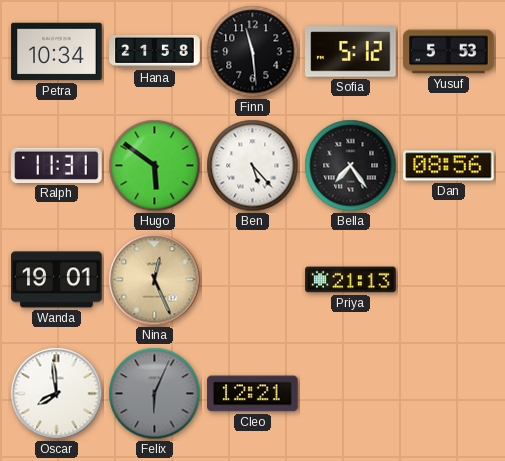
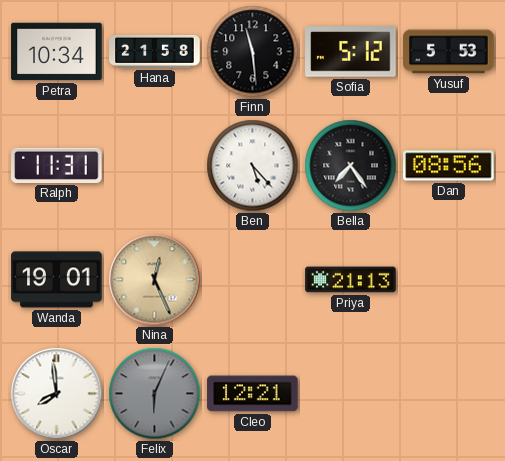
Hugo: 5:51 -> none
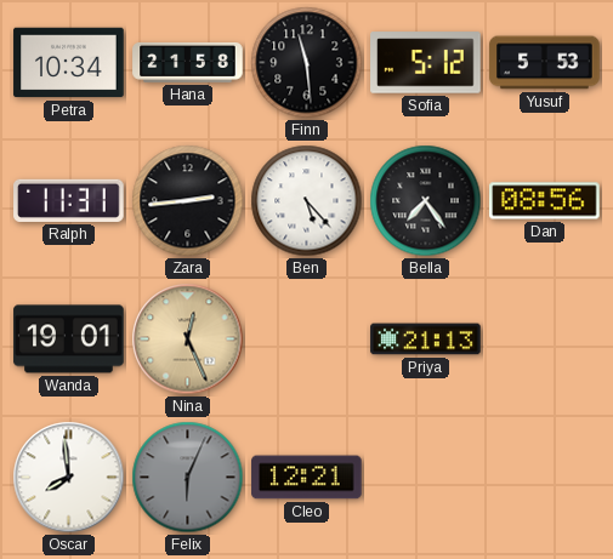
Zara: none -> 2:44
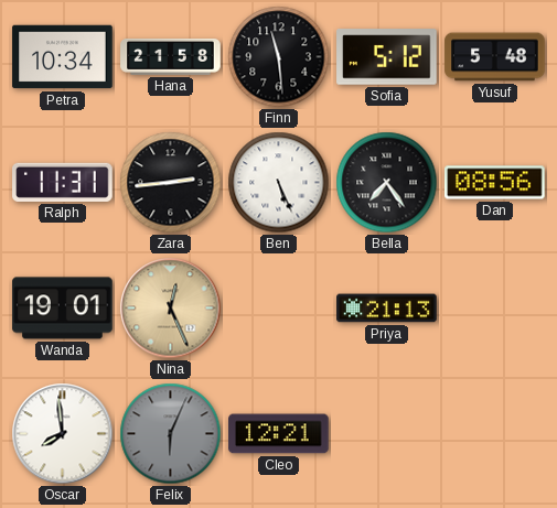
Yusuf: 5:53 -> 5:48
Ben: 5:23 -> 5:26
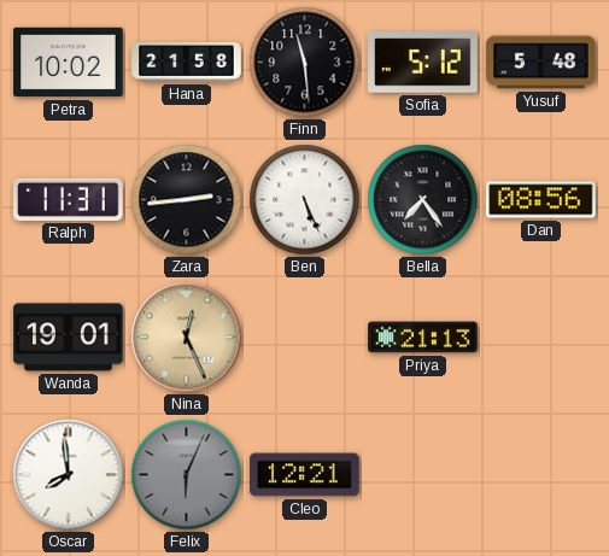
Petra: 10:34 -> 10:02
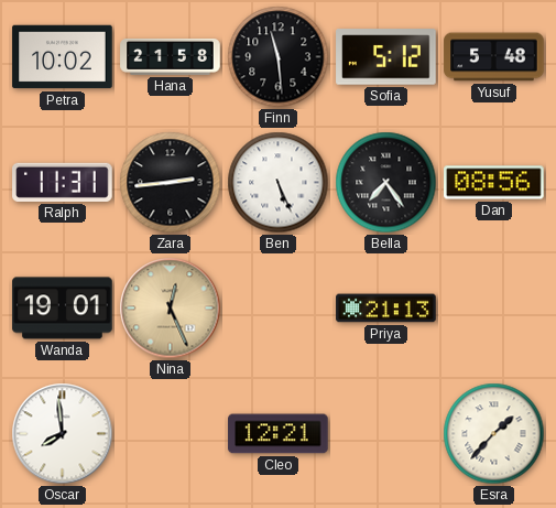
Felix: 6:04 -> none
Esra: none -> 1:37
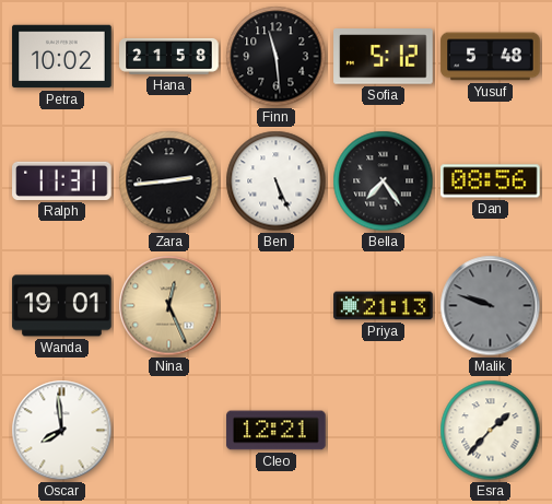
Malik: none -> 9:48
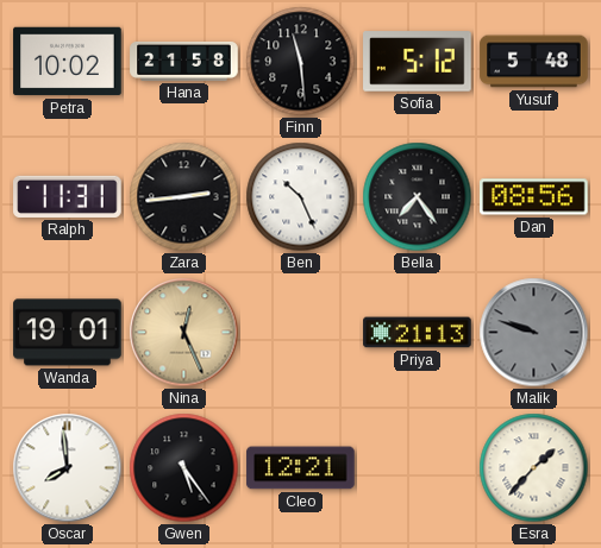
Ben: 5:26 -> 10:26
Gwen: none -> 5:24
